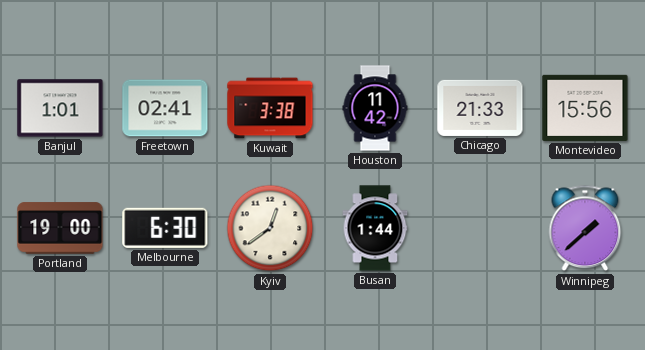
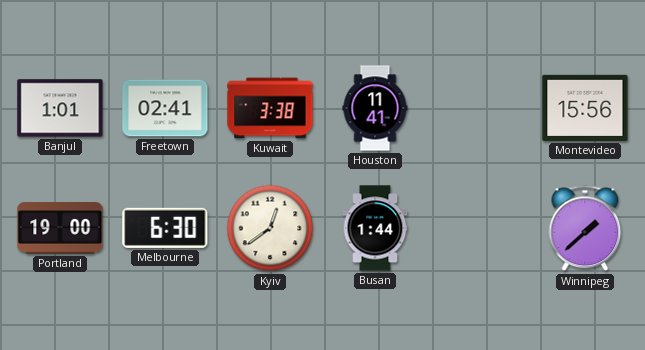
Houston: 11:42 -> 11:41
Chicago: 21:33 -> none
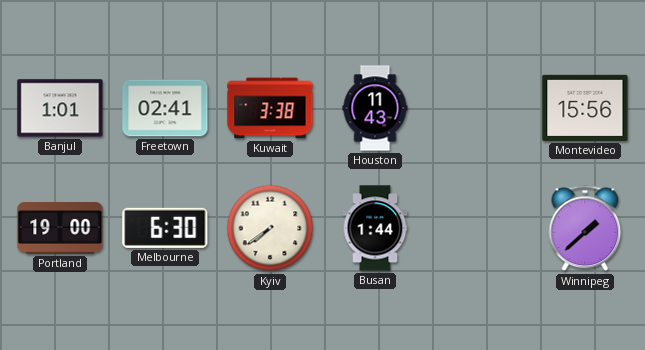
Houston: 11:41 -> 11:43
Kyiv: 12:39 -> 7:39
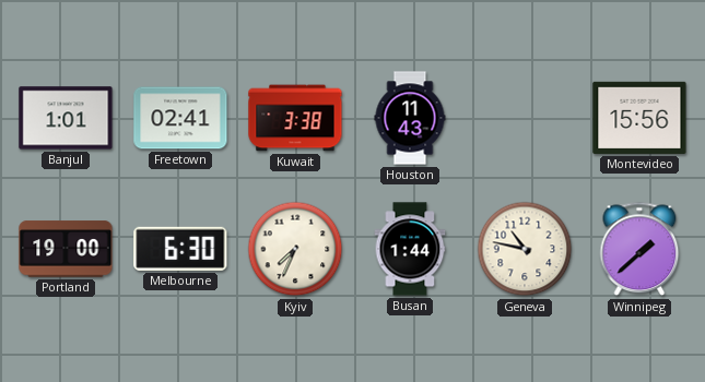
Kyiv: 7:39 -> 7:34
Geneva: none -> 10:47
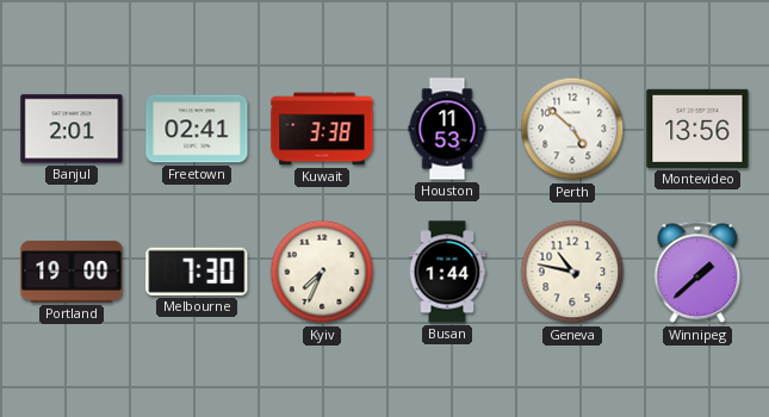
Banjul: 1:01 -> 2:01
Houston: 11:43 -> 11:53
Perth: none -> 4:52
Montevideo: 15:56 -> 13:56
Melbourne: 6:30 -> 7:30
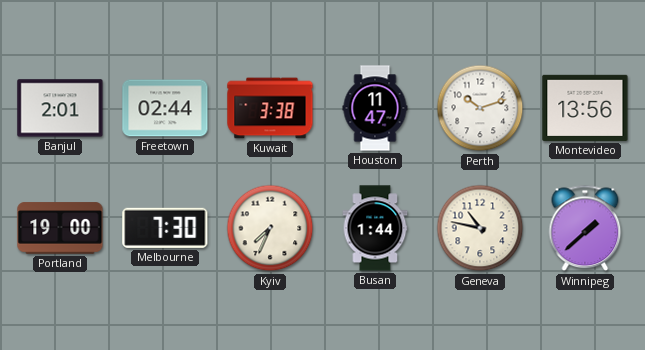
Freetown: 02:41 -> 02:44
Houston: 11:53 -> 11:47
Perth: 4:52 -> 10:12
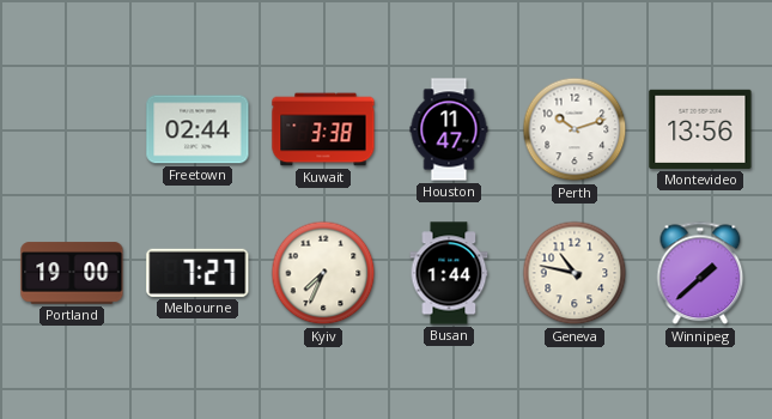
Banjul: 2:01 -> none
Melbourne: 7:30 -> 7:27
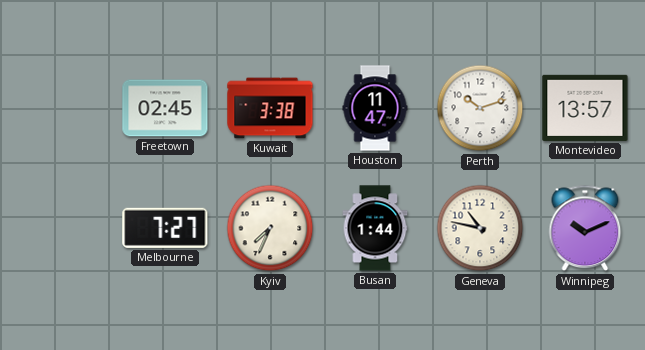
Freetown: 02:44 -> 02:45
Montevideo: 13:56 -> 13:57
Portland: 19:00 -> none
Winnipeg: 1:38 -> 10:11
